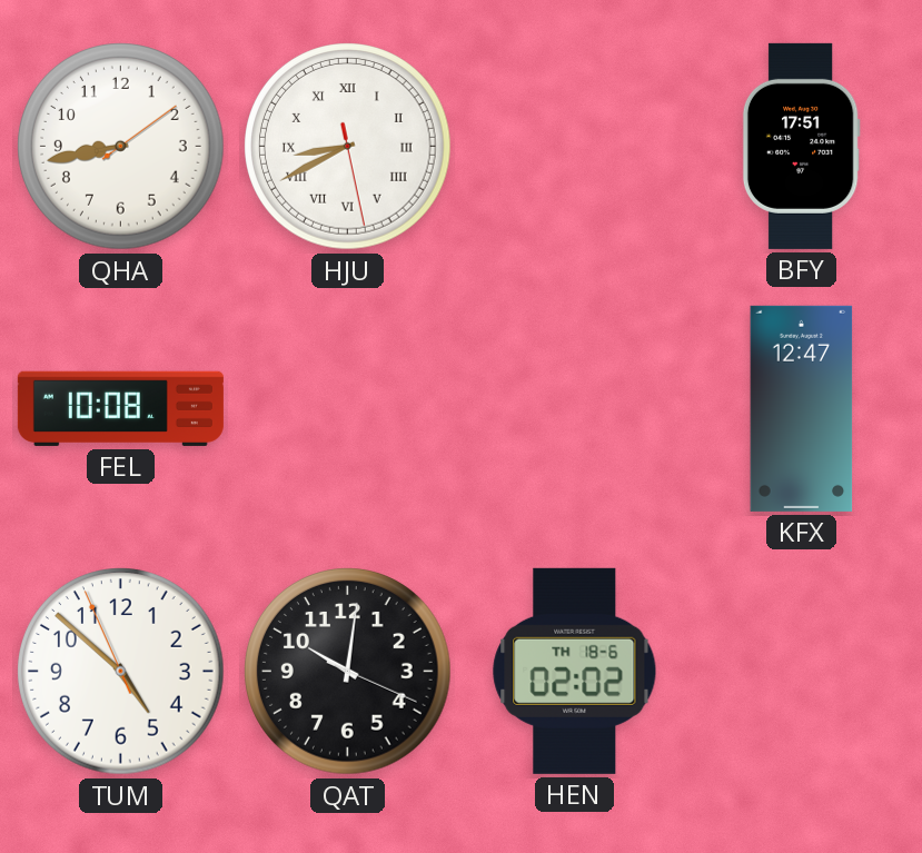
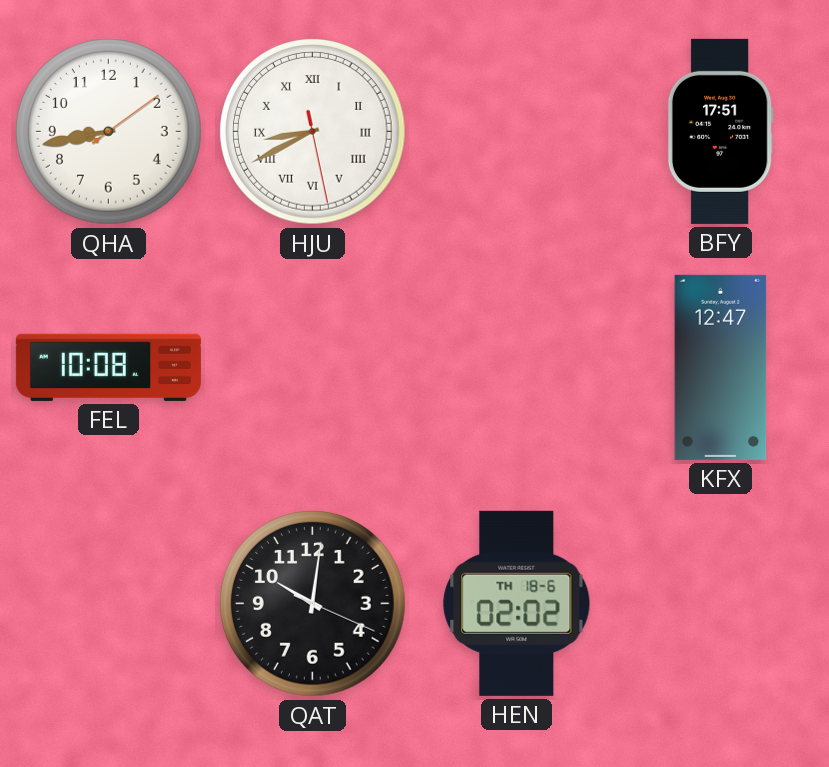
TUM: 4:51 -> none
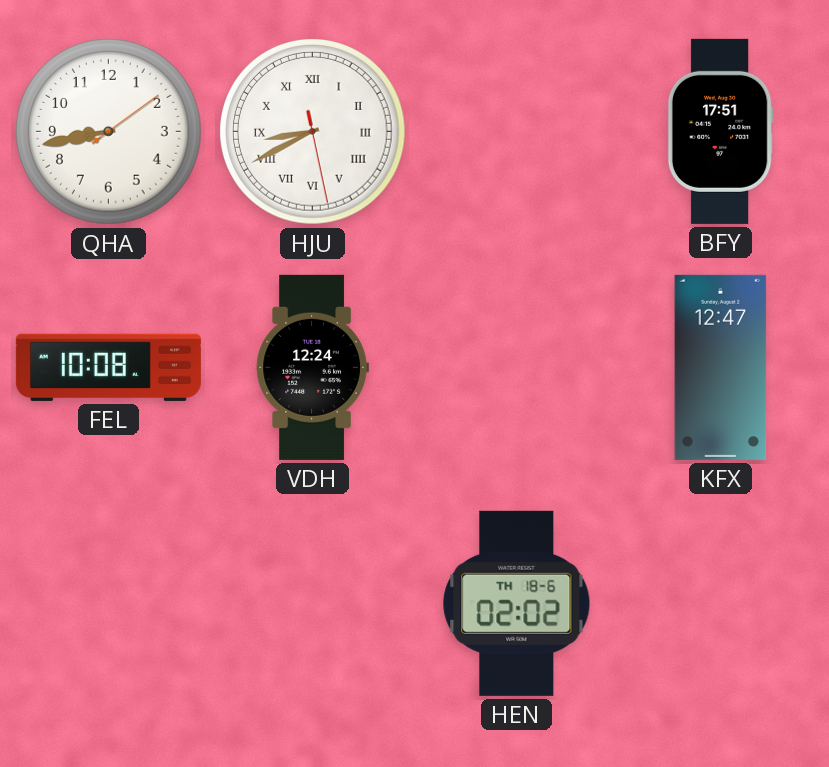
VDH: none -> 12:24
QAT: 10:01 -> none
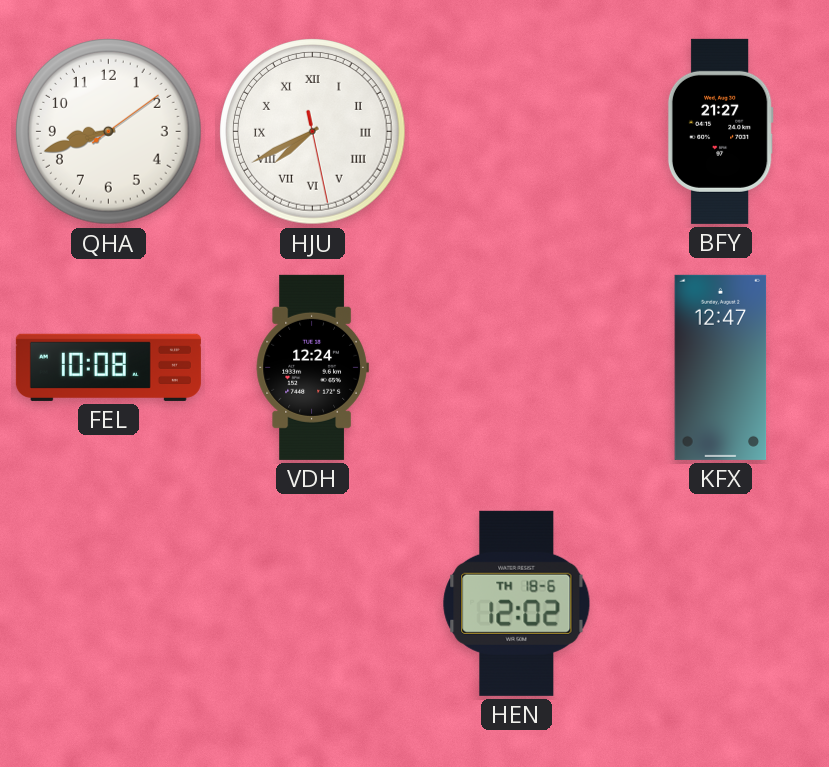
QHA: 8:43 -> 8:42
HJU: 8:40 -> 7:40
BFY: 17:51 -> 21:27
HEN: 02:02 -> 12:02
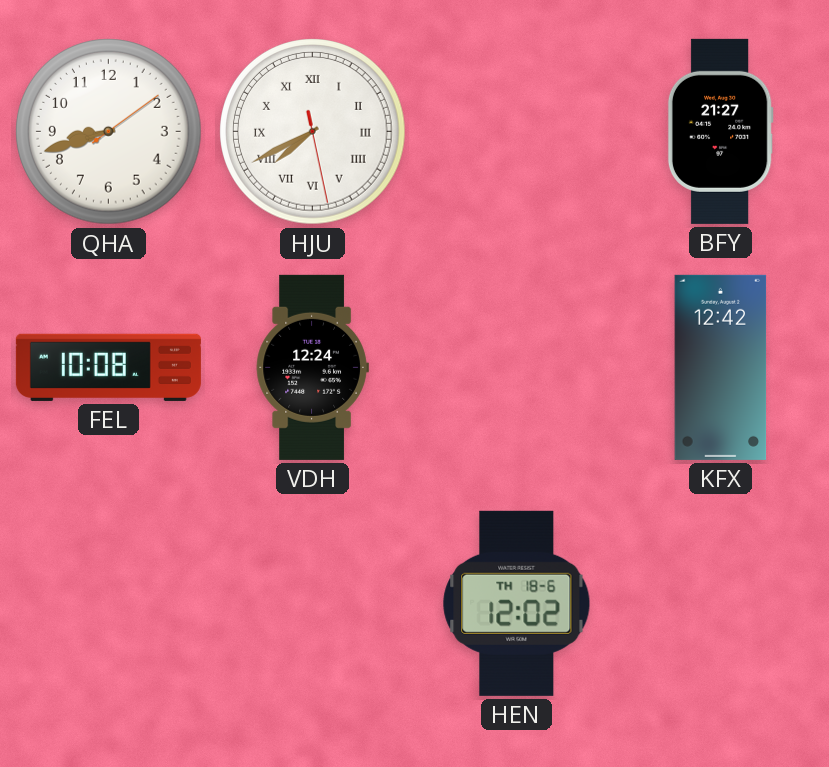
KFX: 12:47 -> 12:42
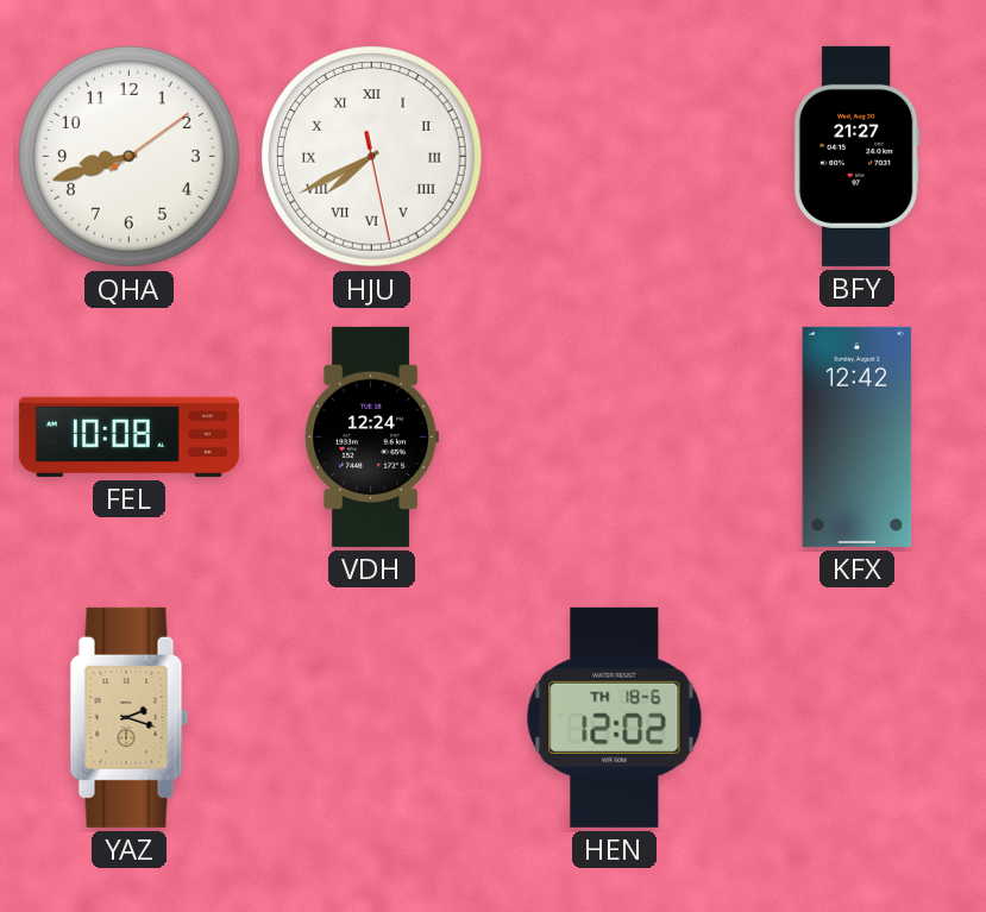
YAZ: none -> 2:18
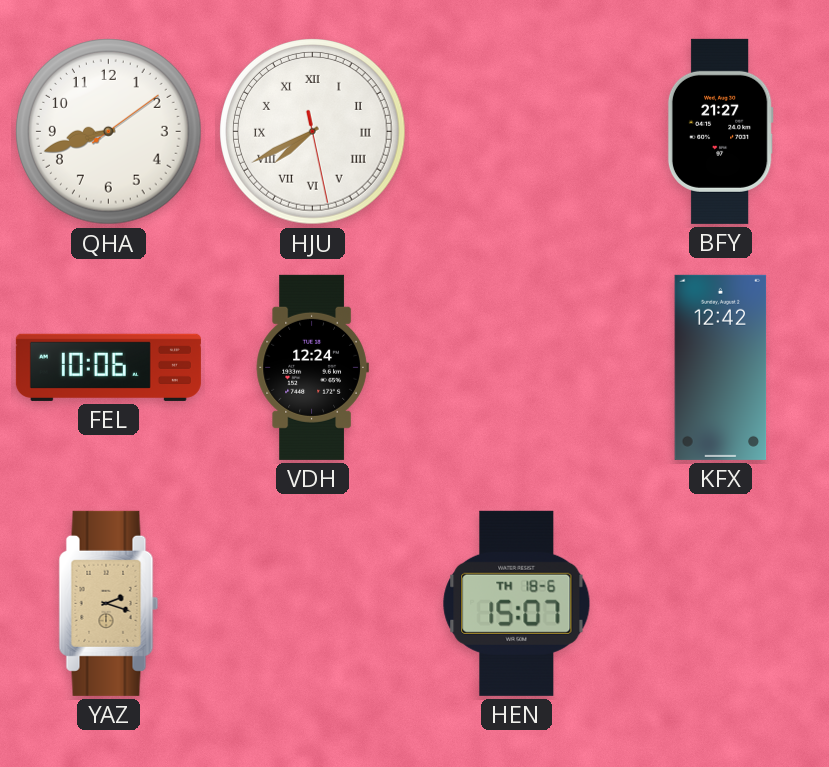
FEL: 10:08 -> 10:06
HEN: 12:02 -> 15:07
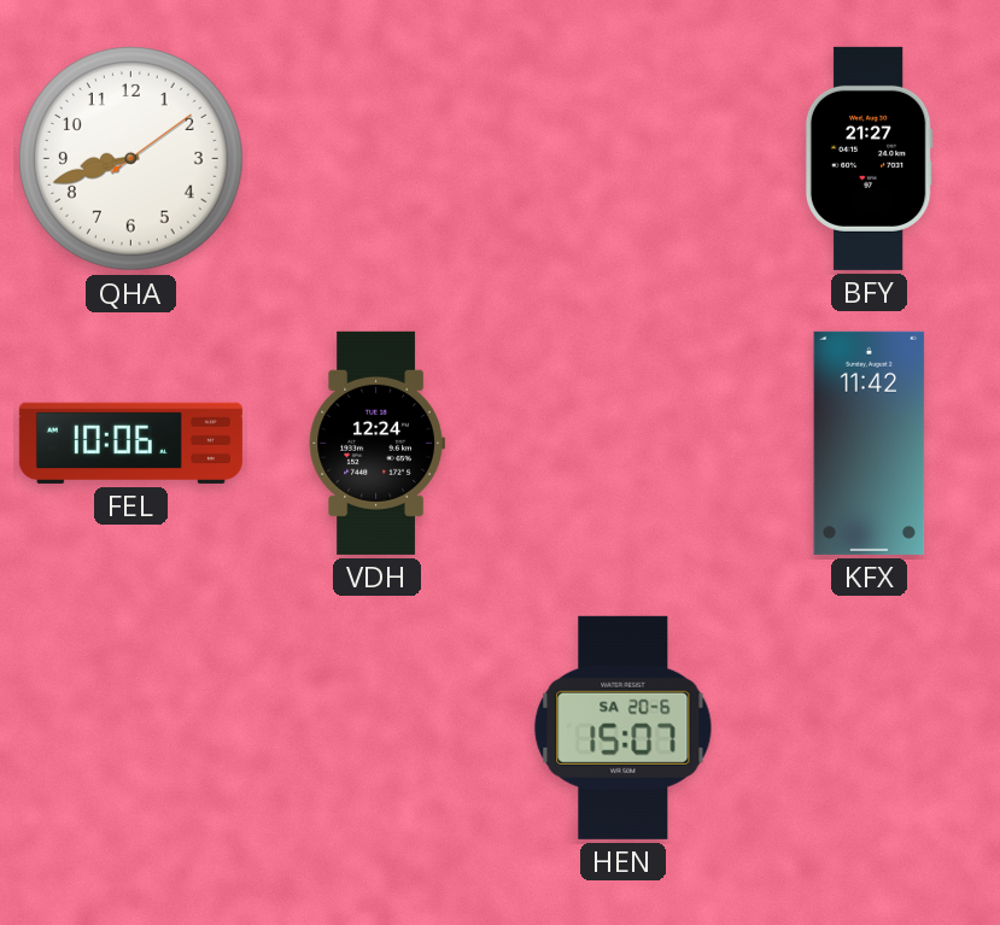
HJU: 7:40 -> none
KFX: 12:42 -> 11:42
YAZ: 2:18 -> none
HEN date: TH 18-6 -> SA 20-6
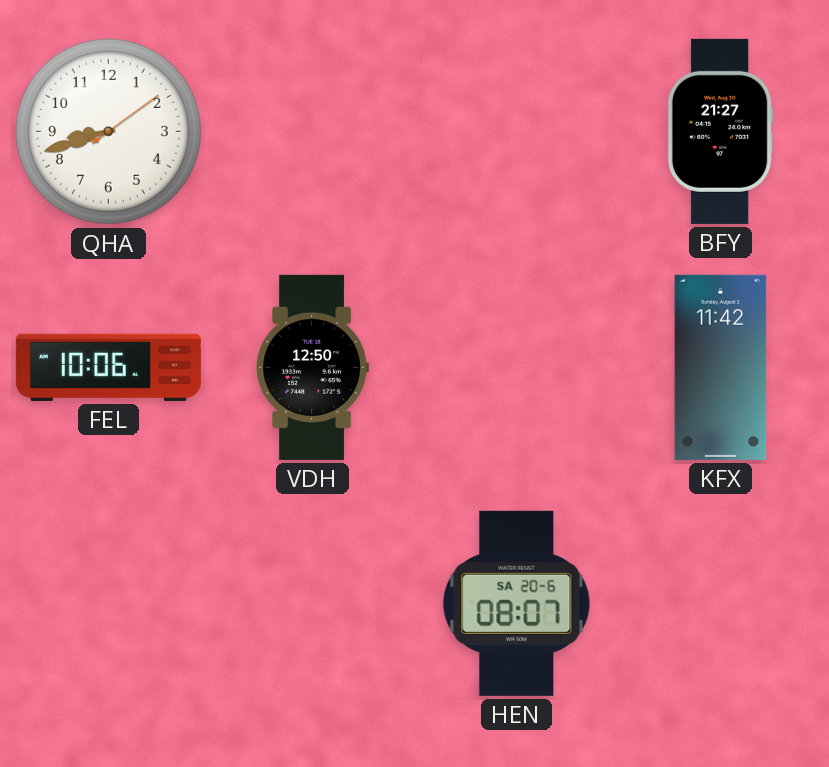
VDH: 12:24 -> 12:50
HEN: 15:07 -> 08:07
